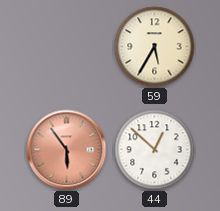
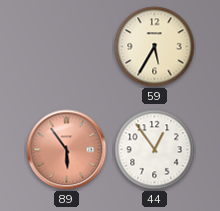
44: 12:52 -> 12:54
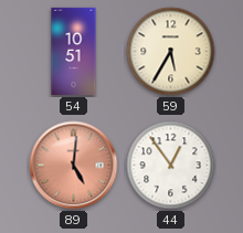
54: none -> 10:51
89: 5:54 -> 5:01
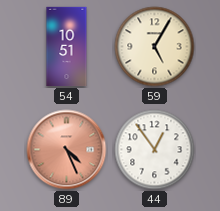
59: 5:35 -> 5:05
89: 5:01 -> 4:26
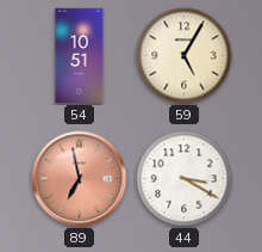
89: 4:26 -> 6:58
44: 12:54 -> 3:20
